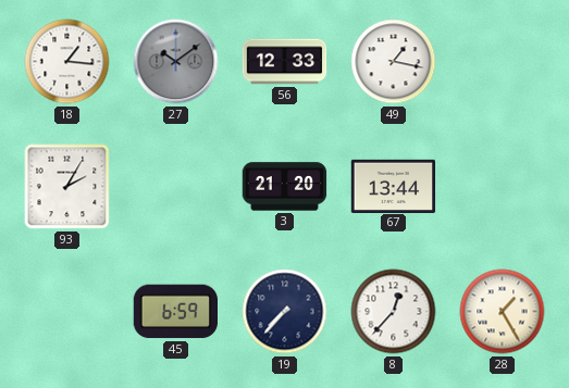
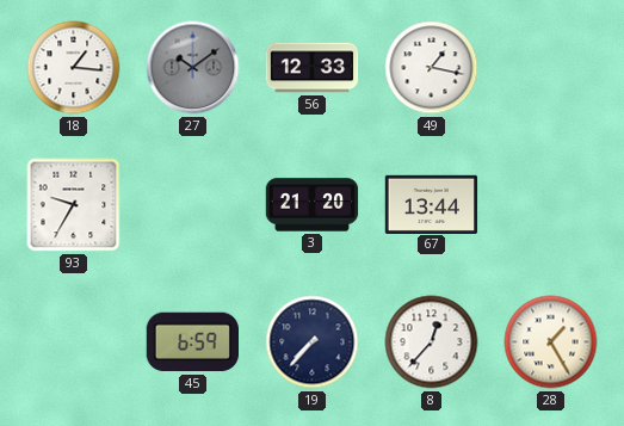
93: 2:05 -> 9:35
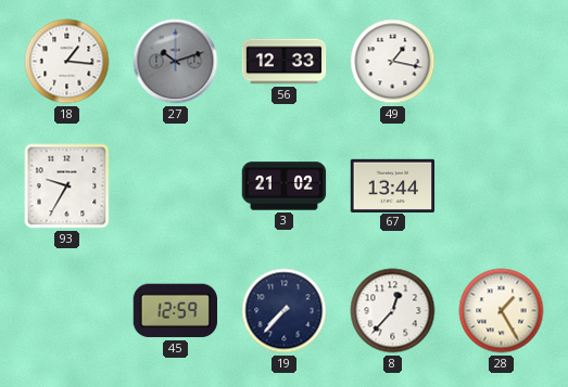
27: 10:09 -> 10:12
3: 21:20 -> 21:02
45: 6:59 -> 12:59
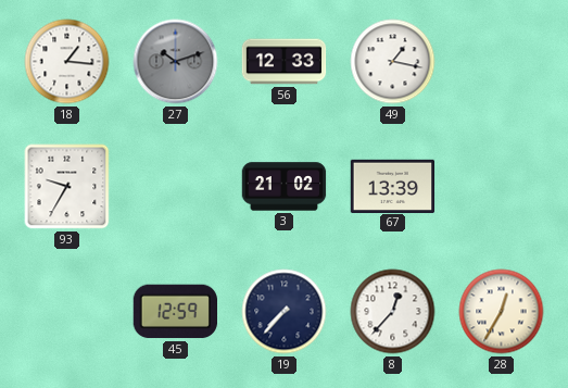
67: 13:44 -> 13:39
28: 1:25 -> 12:35
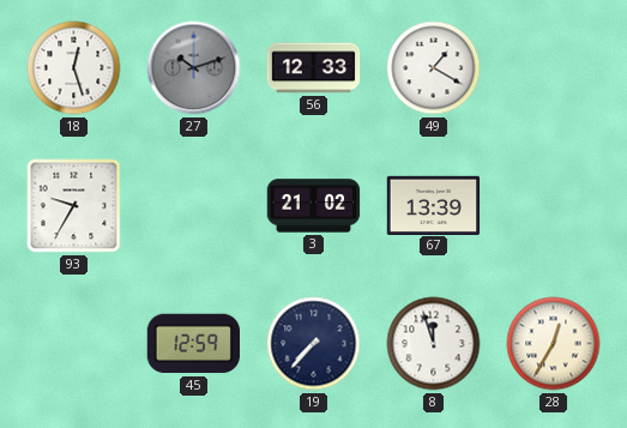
18: 1:16 -> 12:27
49: 1:17 -> 1:20
8: 12:37 -> 11:57
